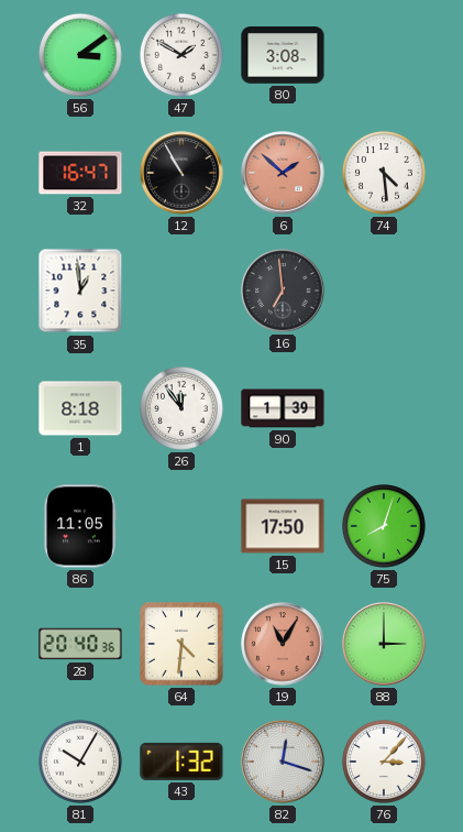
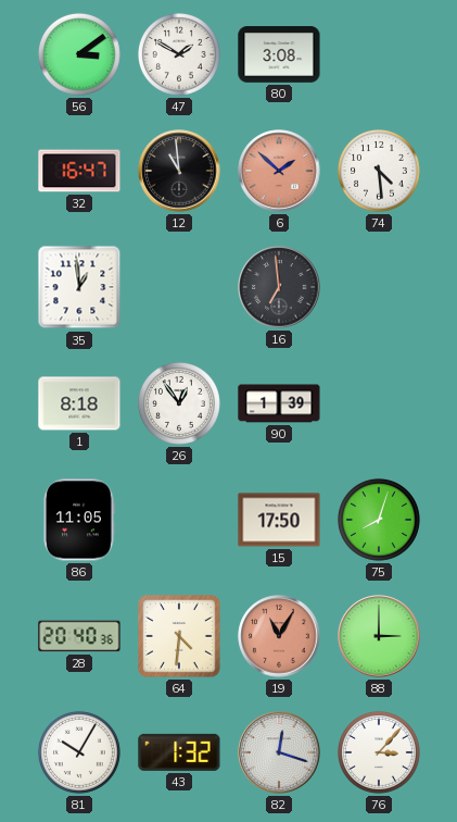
12: 10:55 -> 10:59
26: 11:54 -> 12:54
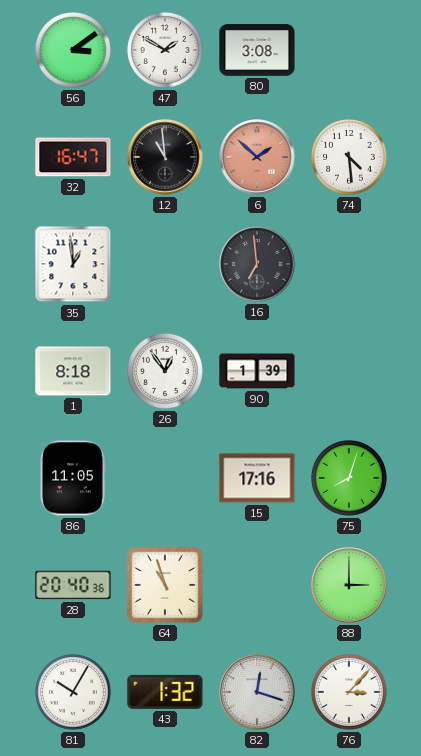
15: 17:50 -> 17:16
64: 4:31 -> 10:57
19: 11:05 -> none
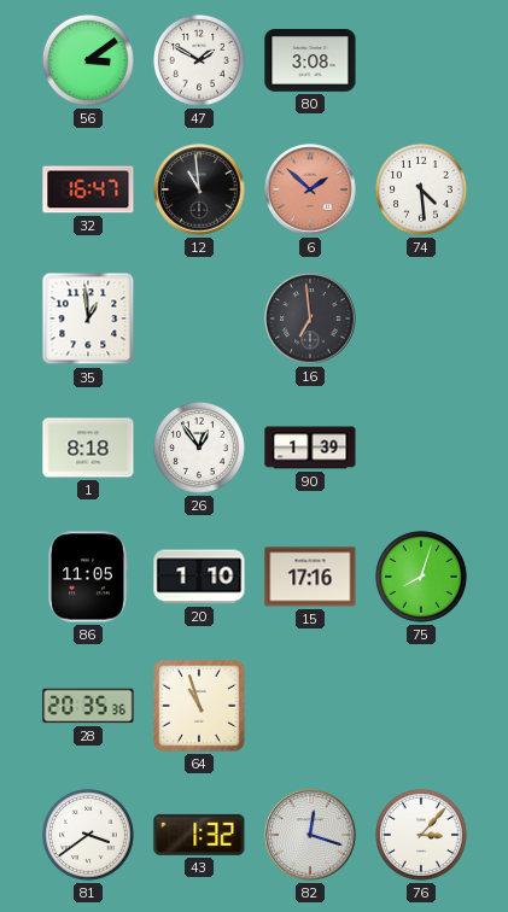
20: none -> 1:10
28: 20:40 -> 20:35
88: 3:00 -> none
81: 10:05 -> 3:39
